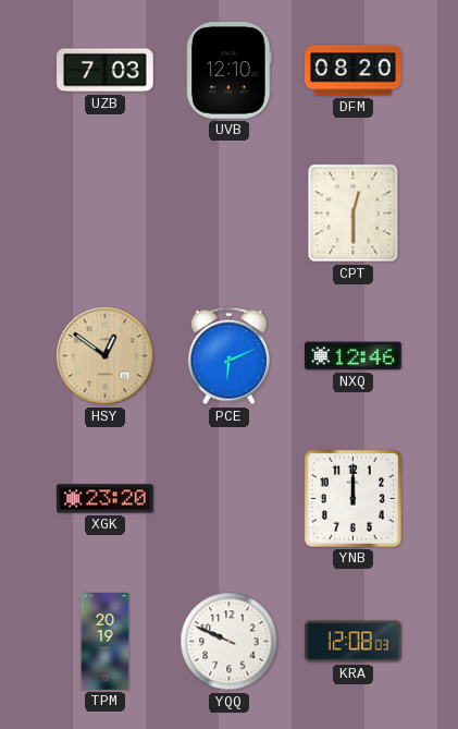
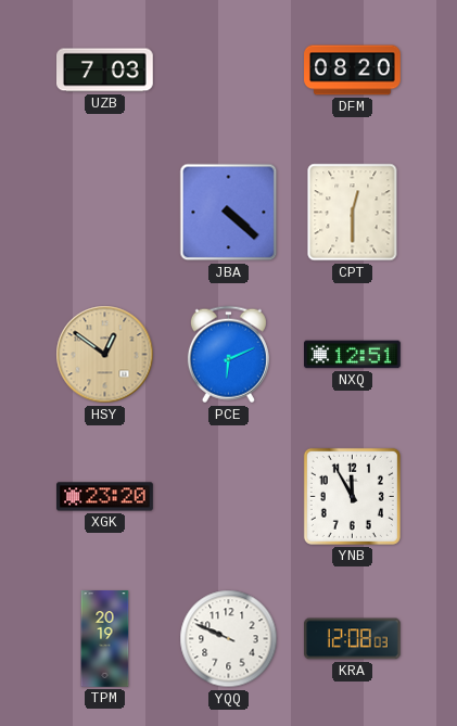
UVB: 12:10 -> none
JBA: none -> 4:22
NXQ: 12:46 -> 12:51
YNB: 12:00 -> 11:55
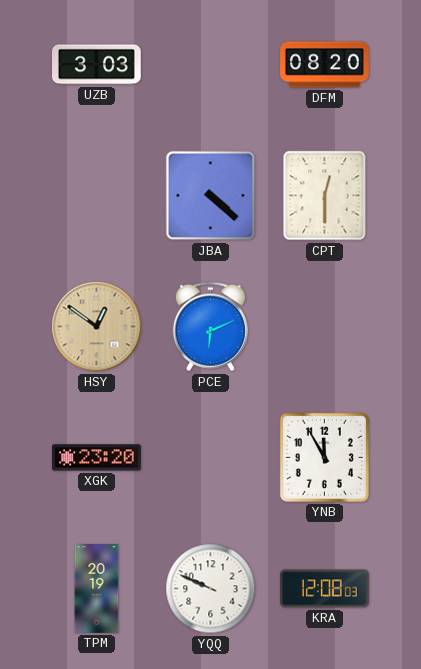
UZB: 7:03 -> 3:03
NXQ: 12:51 -> none
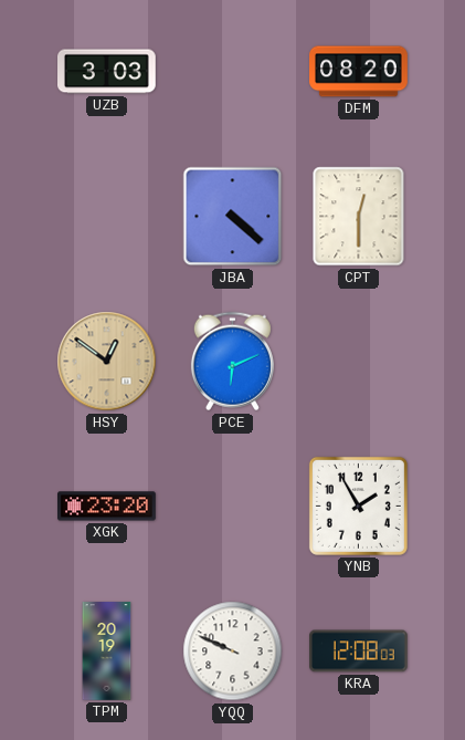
YNB: 11:55 -> 1:55
